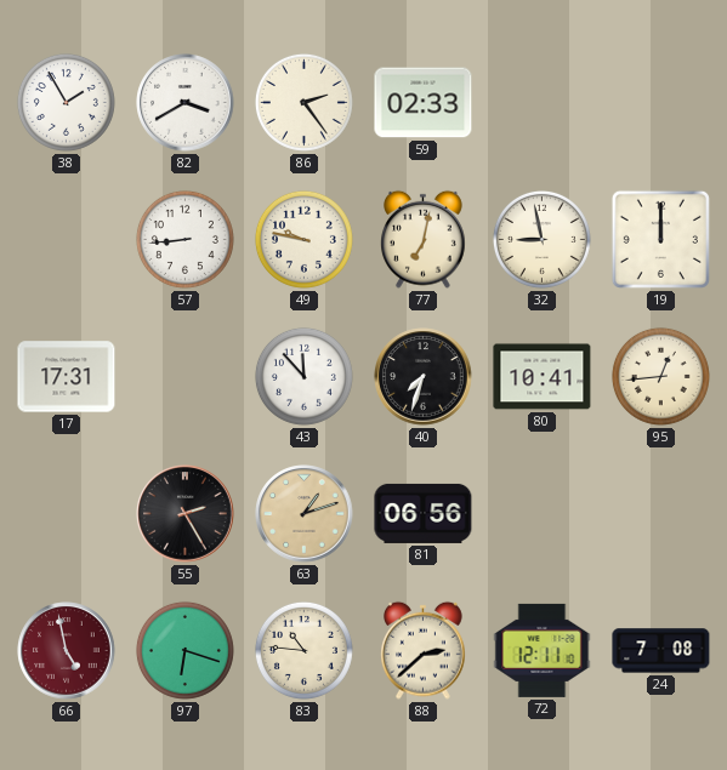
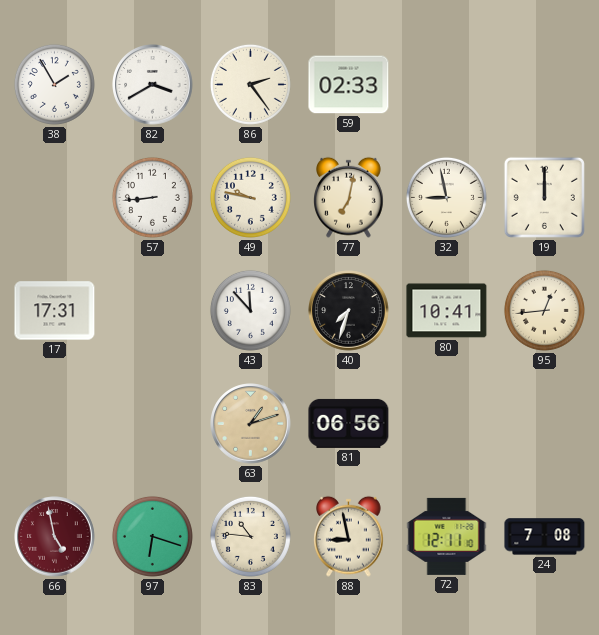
55: 2:25 -> none
88: 2:38 -> 8:58
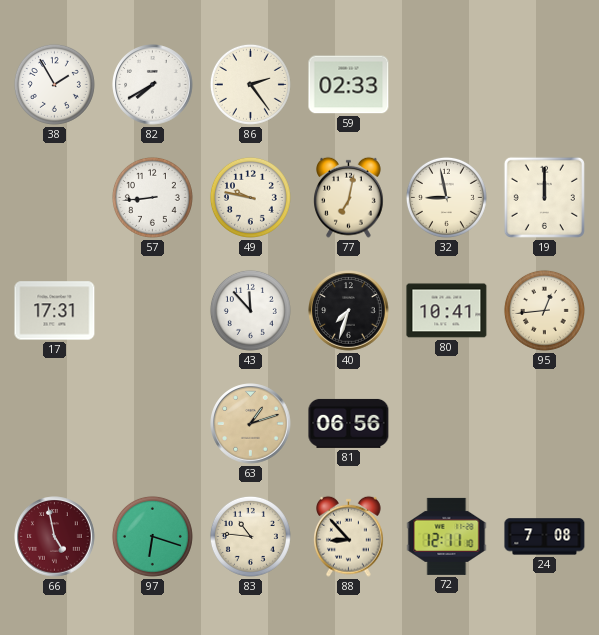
82: 3:40 -> 7:40
88: 8:58 -> 8:53
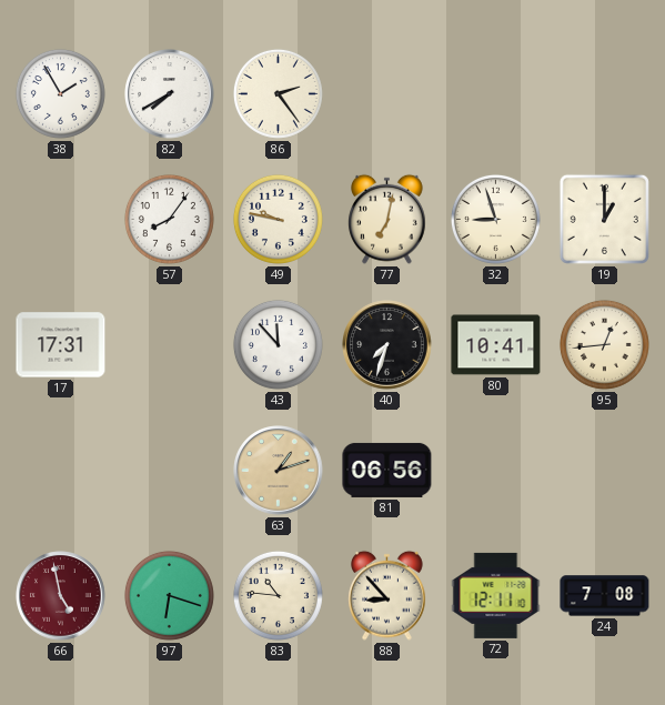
59: 02:33 -> none
57: 8:44 -> 8:06
32: 8:58 -> 8:57
19: 12:00 -> 1:00
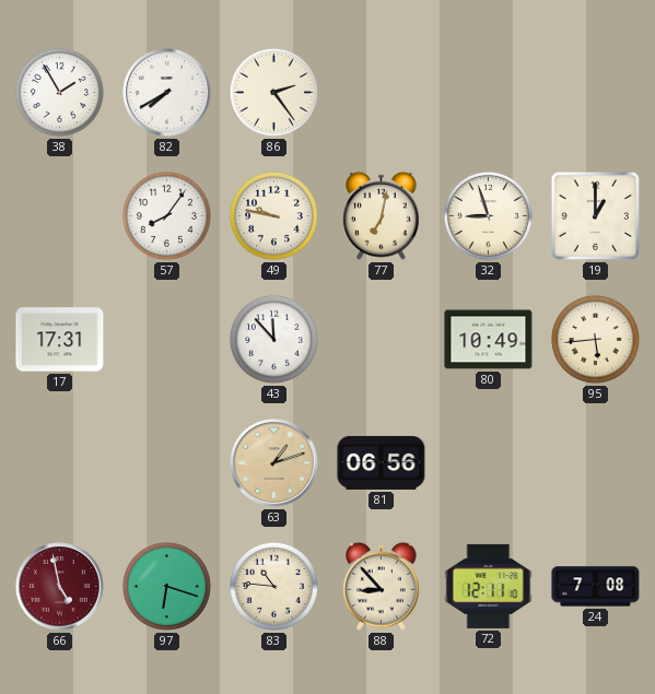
40: 7:33 -> none
80: 10:41 -> 10:49
95: 12:44 -> 5:44
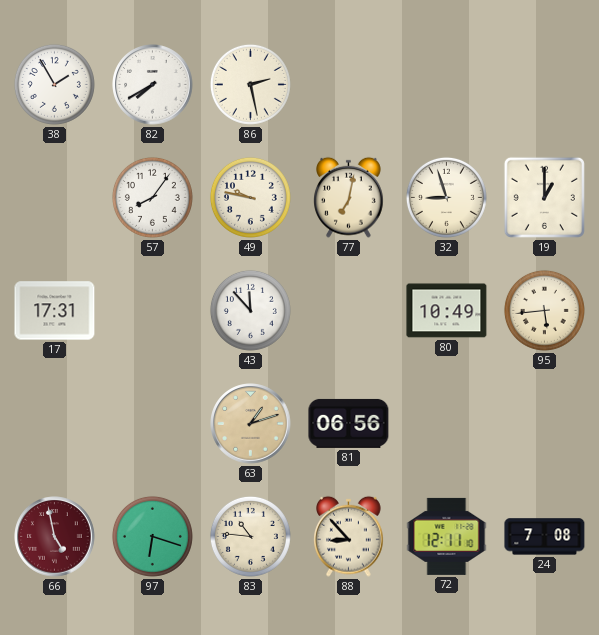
86: 2:24 -> 2:28
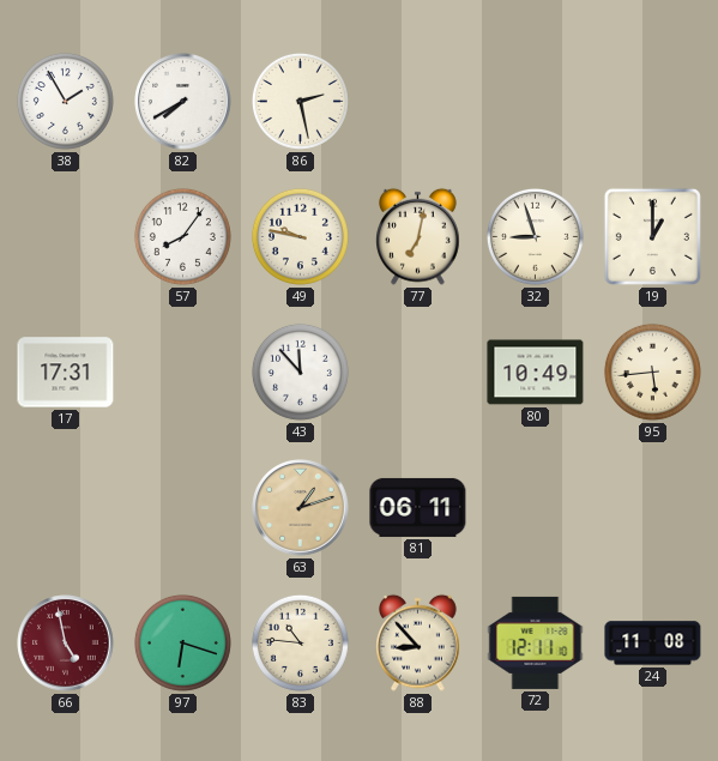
81: 06:56 -> 06:11
24: 7:08 -> 11:08
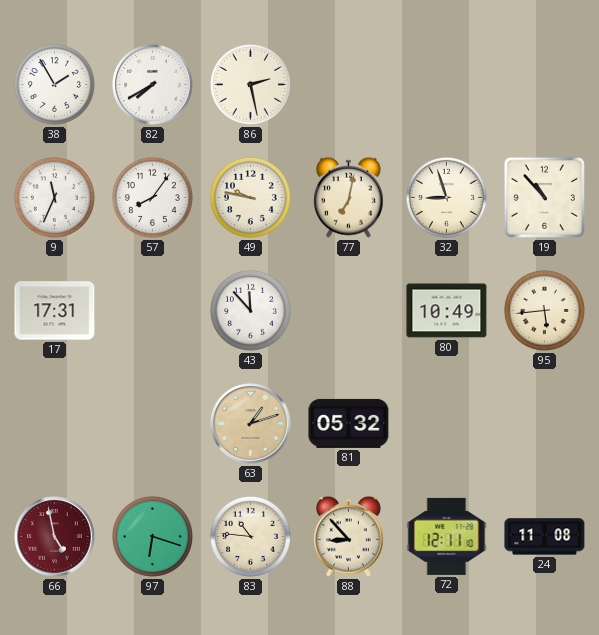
9: none -> 11:34
19: 1:00 -> 10:53
81: 06:11 -> 05:32
